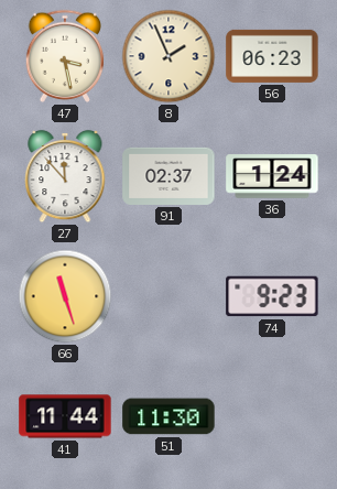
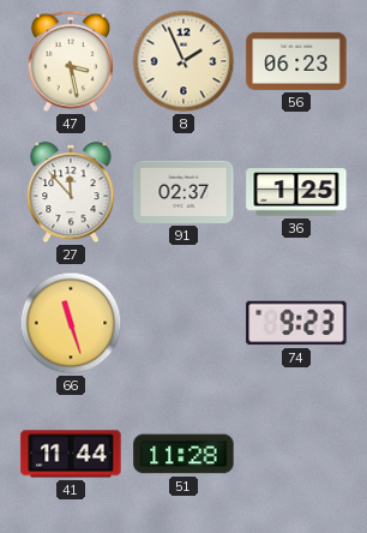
36: 1:24 -> 1:25
51: 11:30 -> 11:28
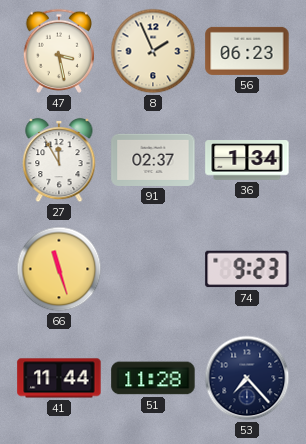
27: 11:53 -> 11:55
36: 1:25 -> 1:34
53: none -> 7:23
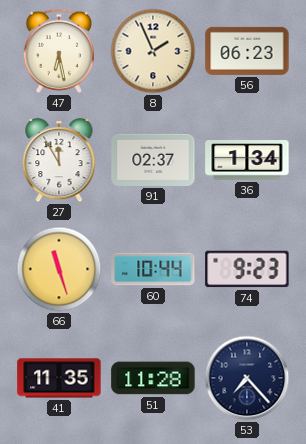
47: 3:28 -> 6:28
60: none -> 10:44
41: 11:44 -> 11:35
